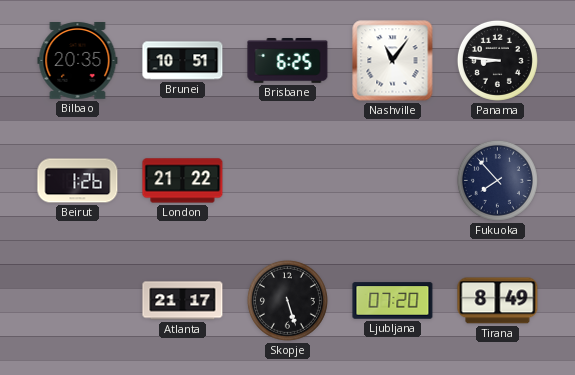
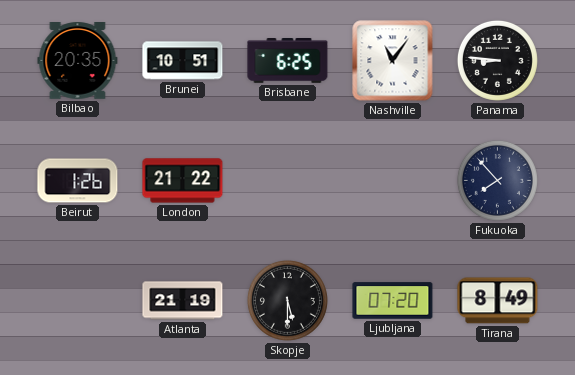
Atlanta: 21:17 -> 21:19
Skopje: 5:27 -> 5:30
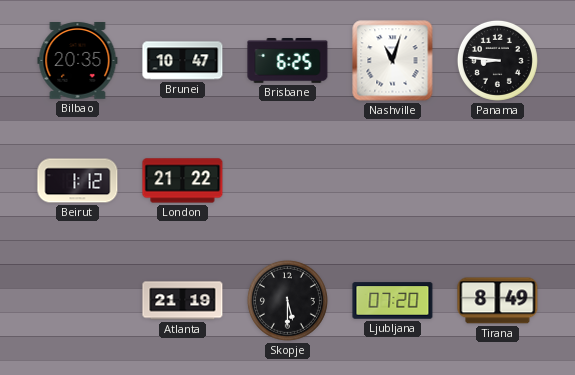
Brunei: 10:51 -> 10:47
Nashville: 11:06 -> 11:03
Beirut: 1:26 -> 1:12
Fukuoka: 7:53 -> none
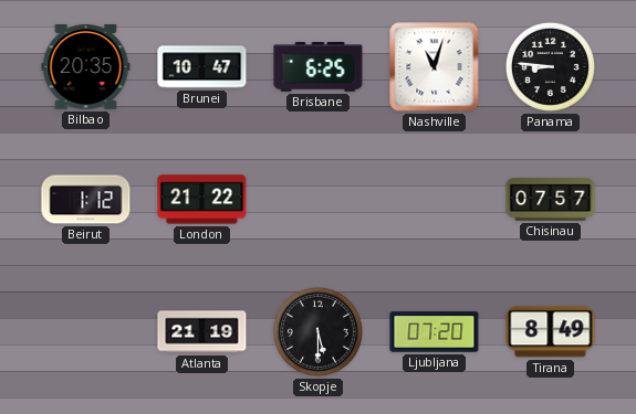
Chisinau: none -> 07:57
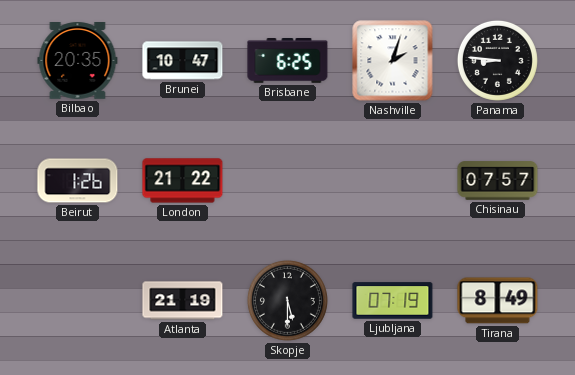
Nashville: 11:03 -> 2:03
Beirut: 1:12 -> 1:26
Ljubljana: 07:20 -> 07:19
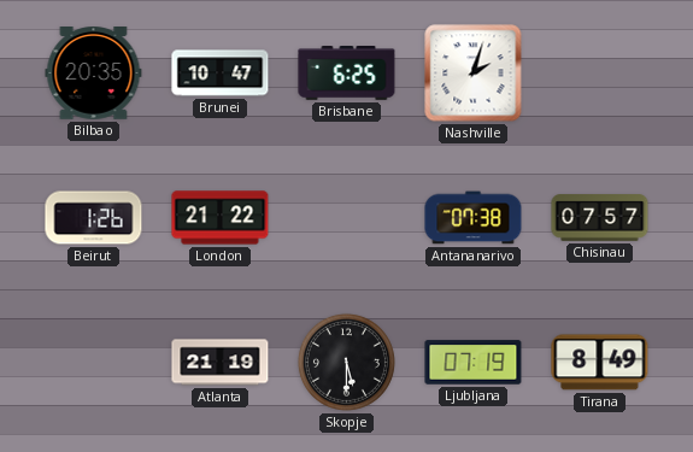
Panama: 8:46 -> none
Antananarivo: none -> 07:38
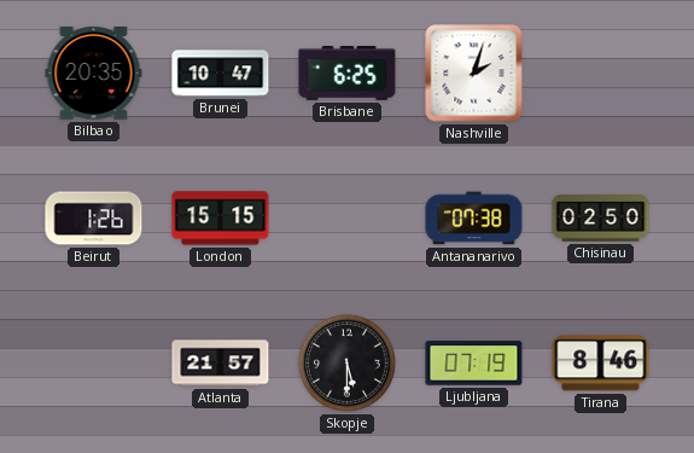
London: 21:22 -> 15:15
Chisinau: 07:57 -> 02:50
Atlanta: 21:19 -> 21:57
Tirana: 8:49 -> 8:46
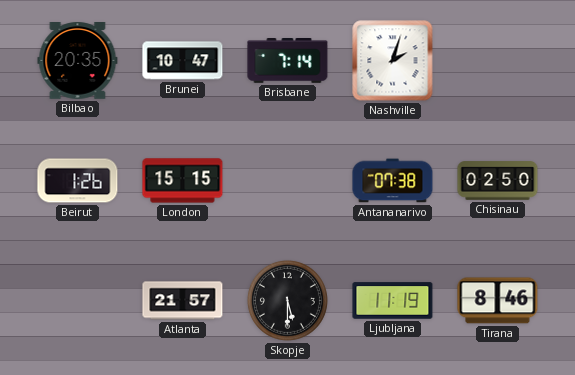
Brisbane: 6:25 -> 7:14
Ljubljana: 07:19 -> 11:19
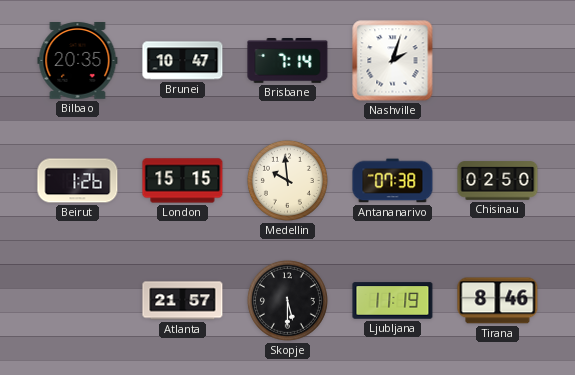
Medellin: none -> 9:59
